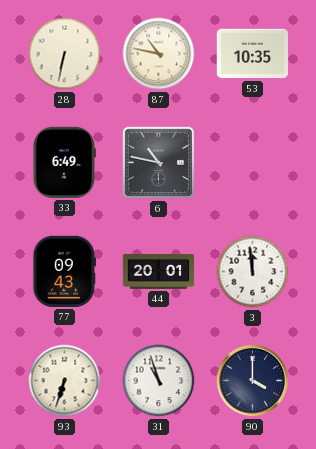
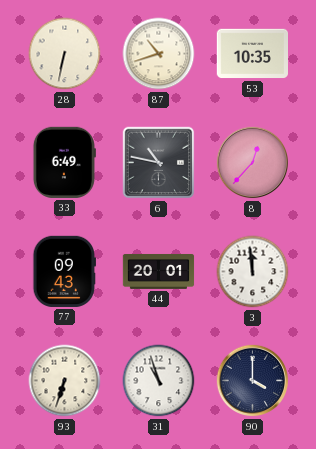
87: 10:47 -> 10:42
8: none -> 12:37
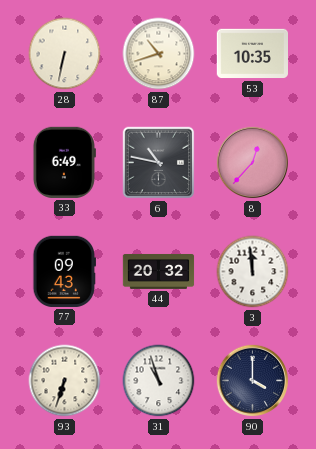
44: 20:01 -> 20:32
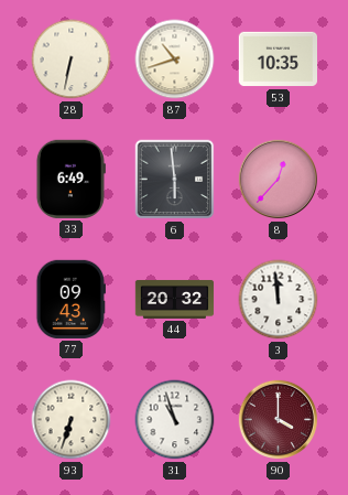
6: 10:47 -> 5:59
90 dial: navy -> burgundy
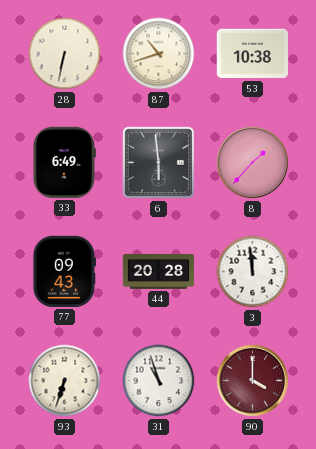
53: 10:35 -> 10:38
8: 12:37 -> 1:37
44: 20:32 -> 20:28
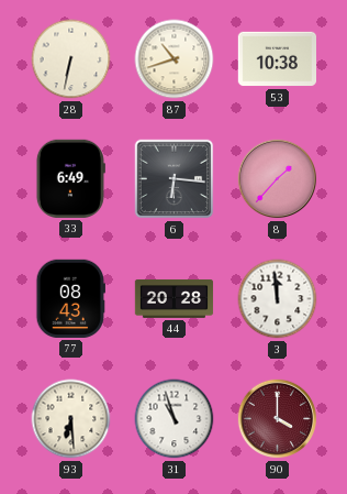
6: 5:59 -> 6:16
77: 09:43 -> 08:43
93: 6:33 -> 6:29
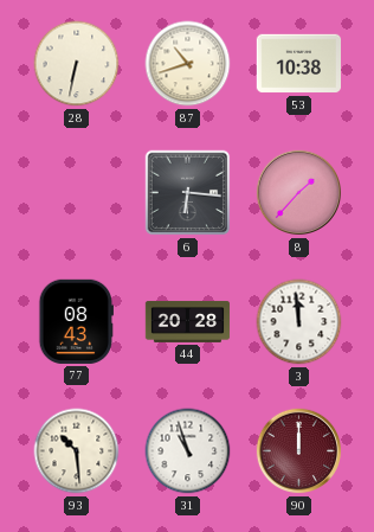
33: 6:49 -> none
93: 6:29 -> 10:29
90: 4:00 -> 12:00
